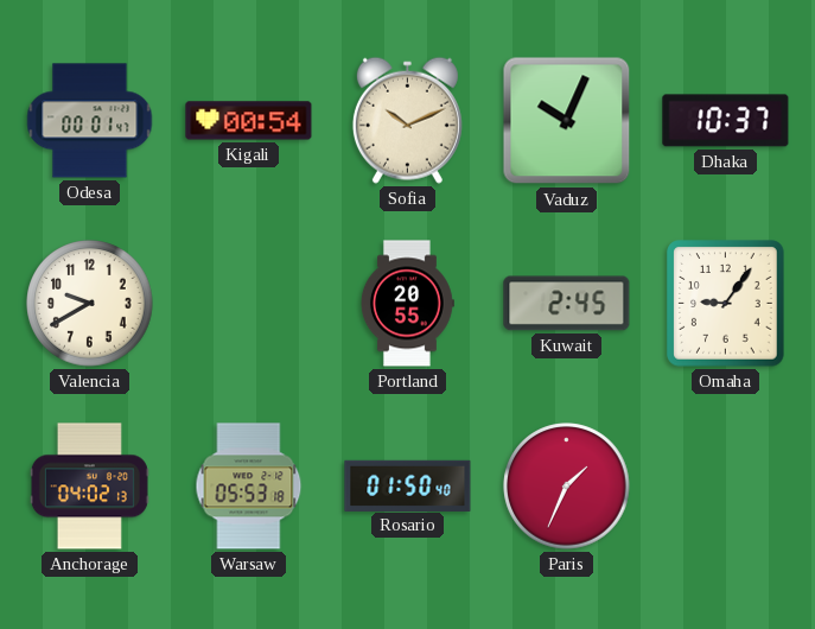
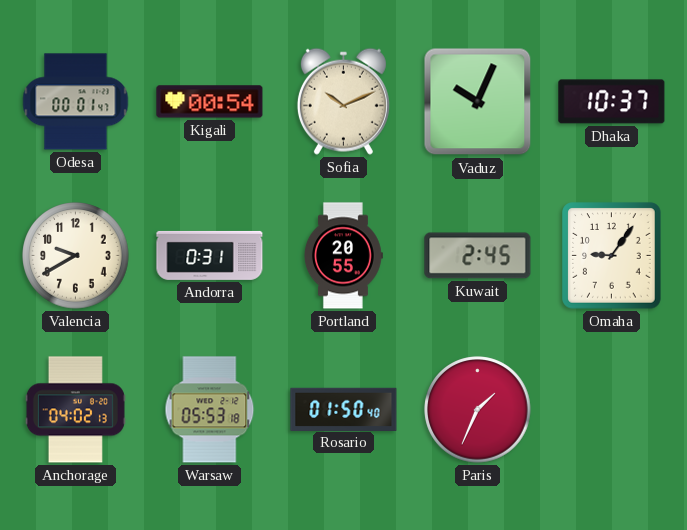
Andorra: none -> 0:31
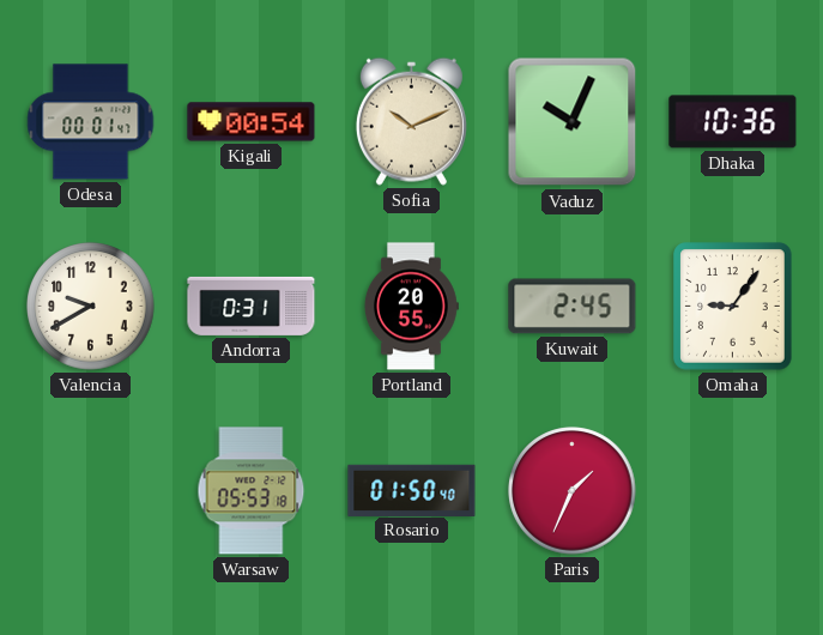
Dhaka: 10:37 -> 10:36
Anchorage: 04:02 -> none
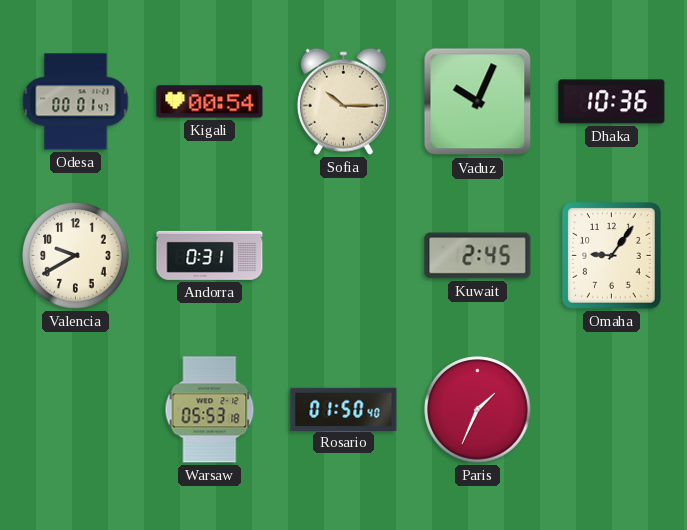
Sofia: 10:11 -> 10:15
Portland: 20:55 -> none
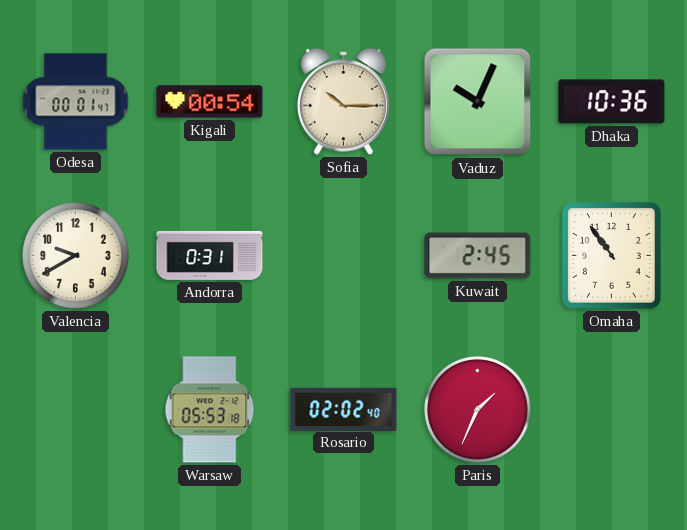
Omaha: 9:06 -> 10:54
Rosario: 01:50 -> 02:02
